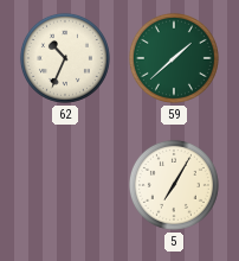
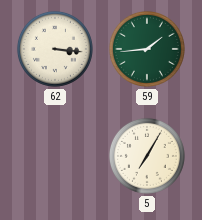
62: 10:34 -> 3:16
59: 1:38 -> 1:44
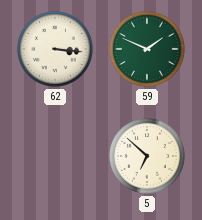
59: 1:44 -> 1:49
5: 7:05 -> 6:52
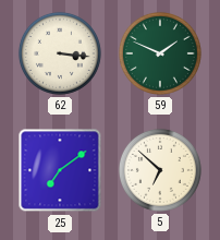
25: none -> 7:09
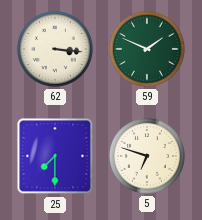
25: 7:09 -> 7:30
5: 6:52 -> 6:48
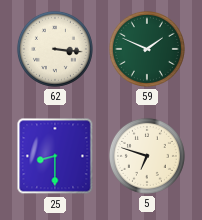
25: 7:30 -> 8:30
